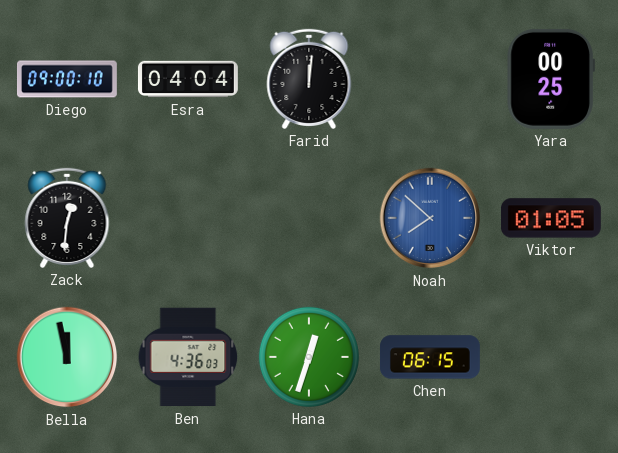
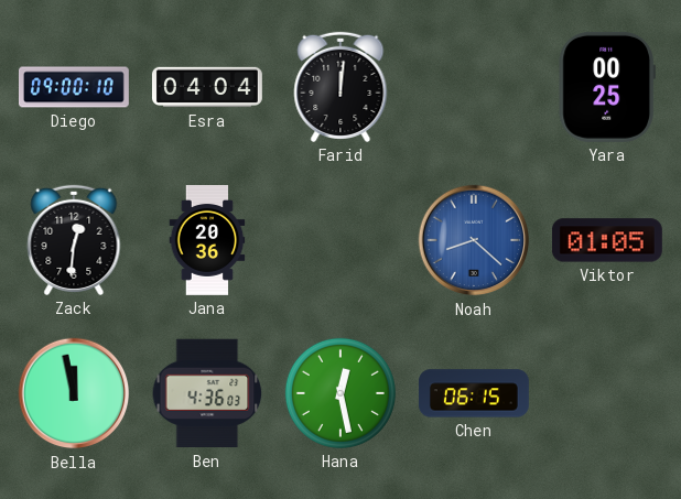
Jana: none -> 20:36
Noah: 7:52 -> 8:22
Hana: 12:33 -> 12:28
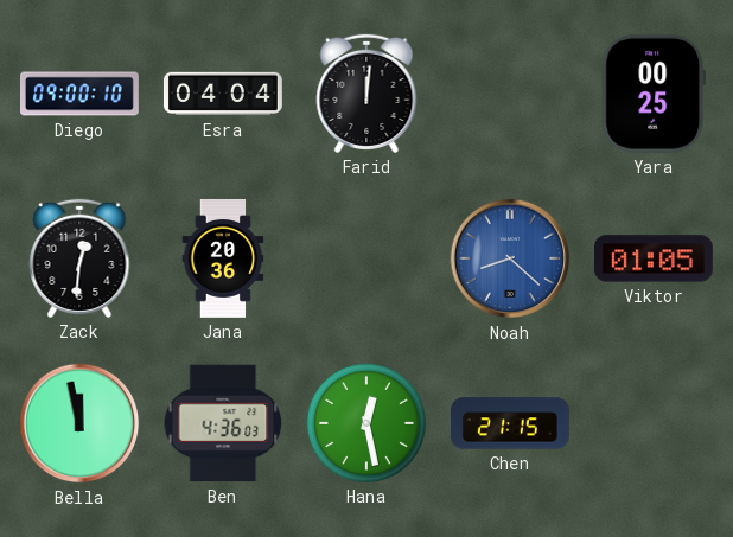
Chen: 06:15 -> 21:15
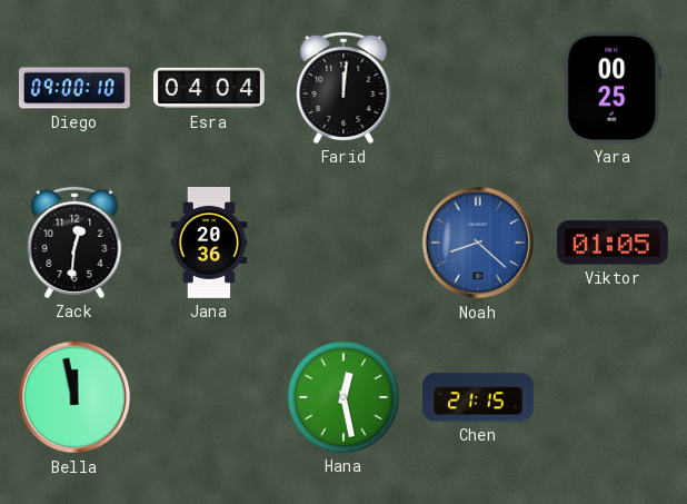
Ben: 4:36 -> none
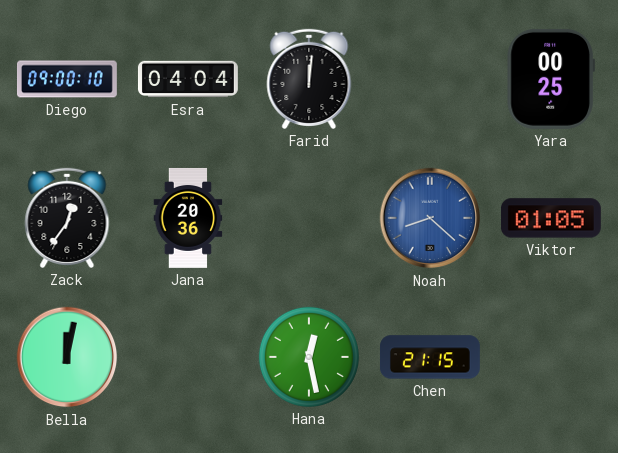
Zack: 12:31 -> 12:36
Bella: 11:58 -> 12:02
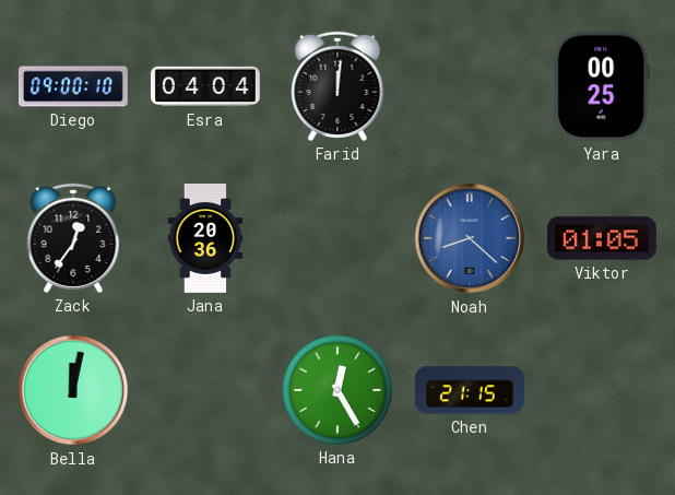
Hana: 12:28 -> 12:25
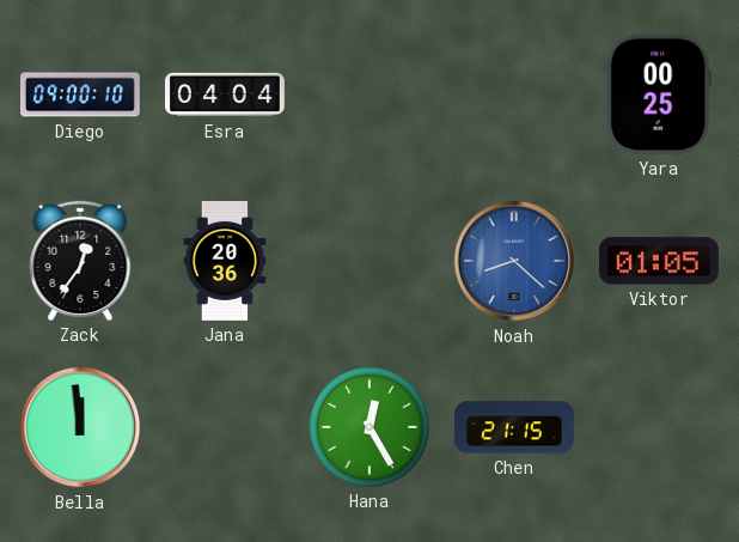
Farid: 12:01 -> none
Bella: 12:02 -> 11:59
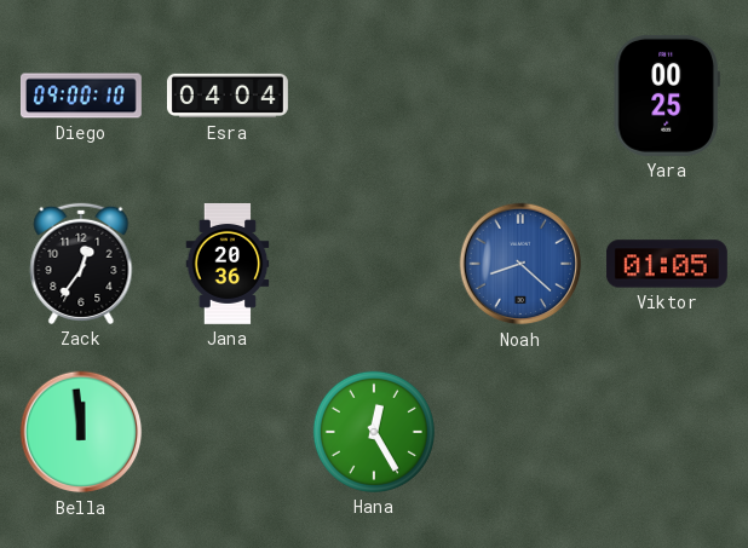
Chen: 21:15 -> none
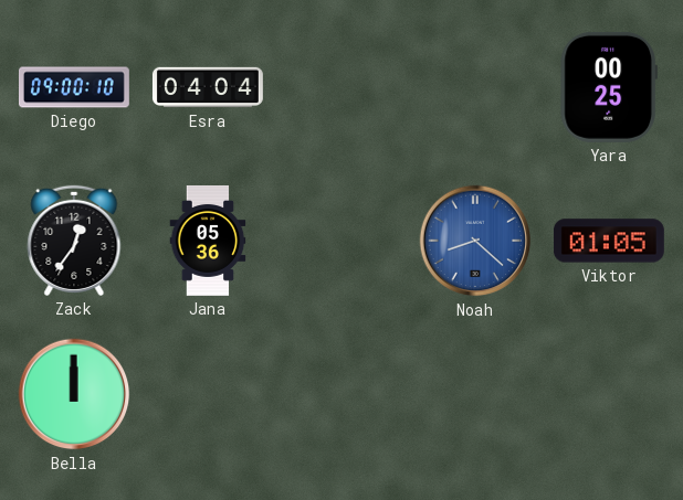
Jana: 20:36 -> 05:36
Bella: 11:59 -> 12:00
Hana: 12:25 -> none
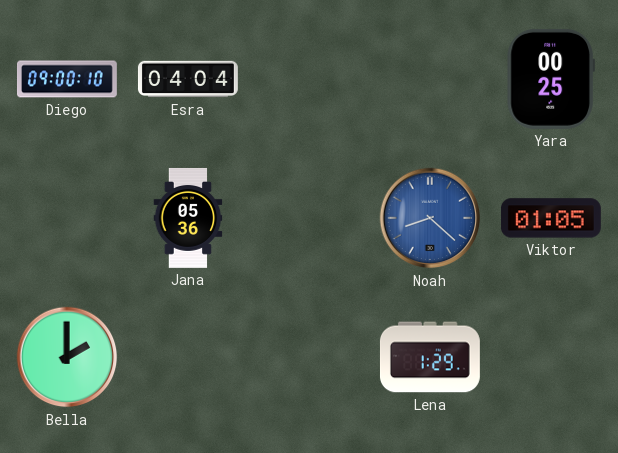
Zack: 12:36 -> none
Bella: 12:00 -> 2:00
Lena: none -> 1:29
